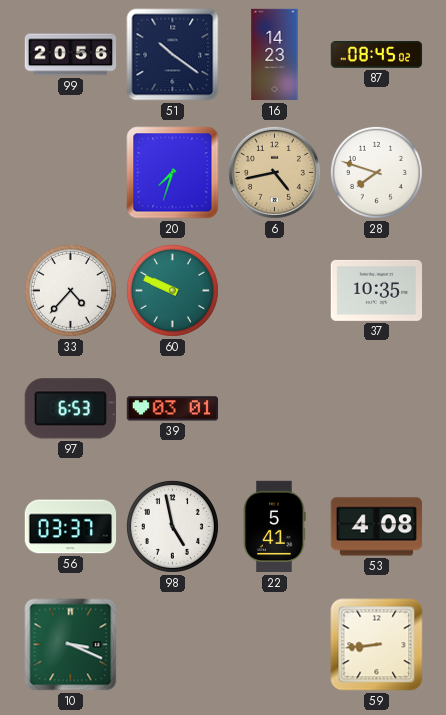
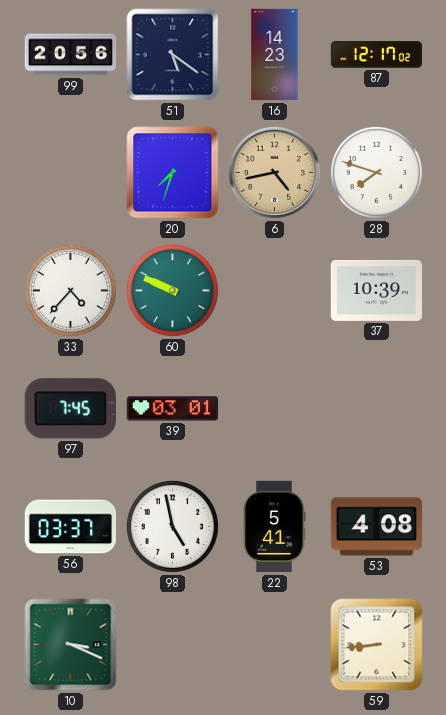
51: 10:21 -> 5:21
87: 08:45 -> 12:17
37: 10:35 -> 10:39
97: 6:53 -> 7:45
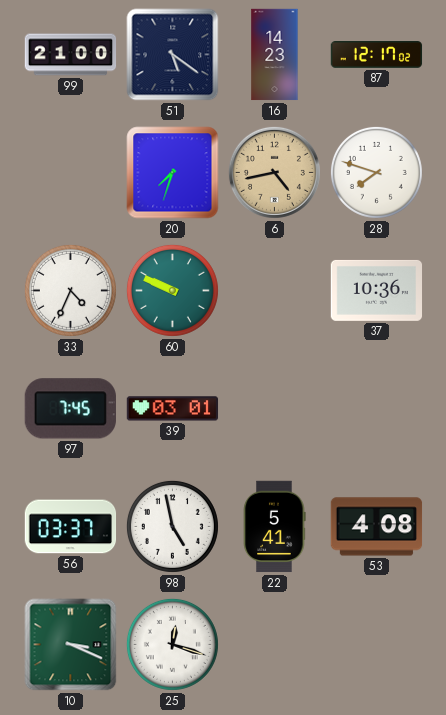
99: 20:56 -> 21:00
33: 4:37 -> 4:34
37: 10:39 -> 10:36
25: none -> 12:18
59: 8:44 -> none
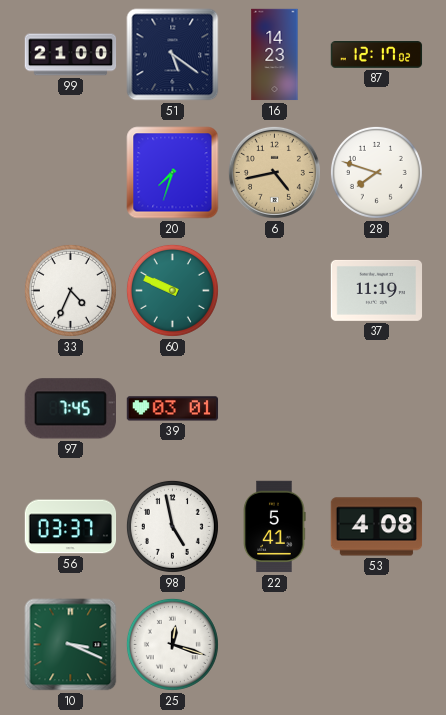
37: 10:36 -> 11:19
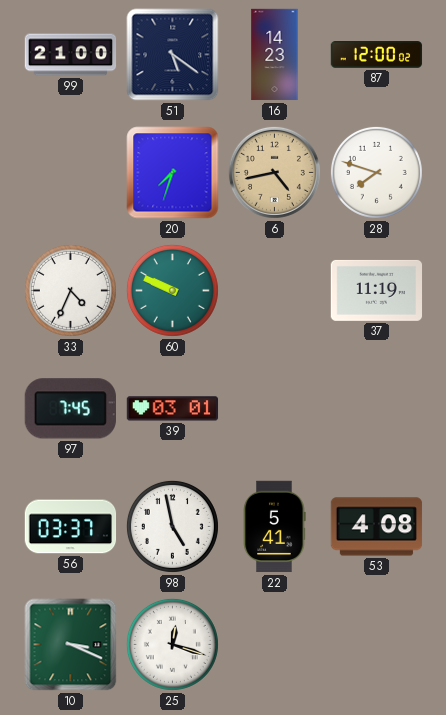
87: 12:17 -> 12:00
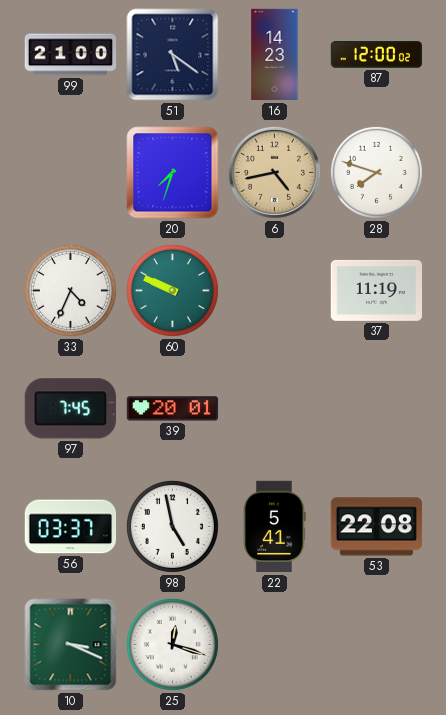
39: 03:01 -> 20:01
53: 4:08 -> 22:08
